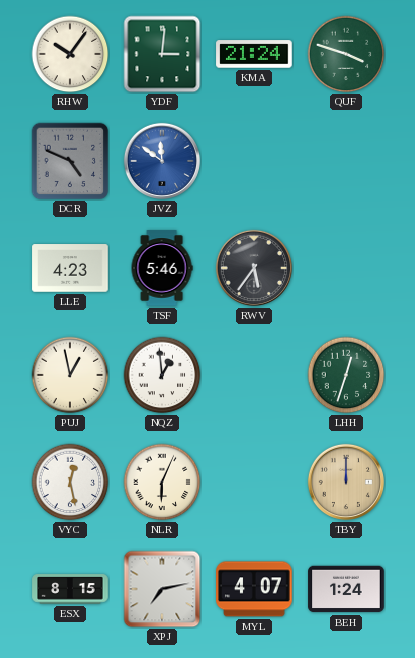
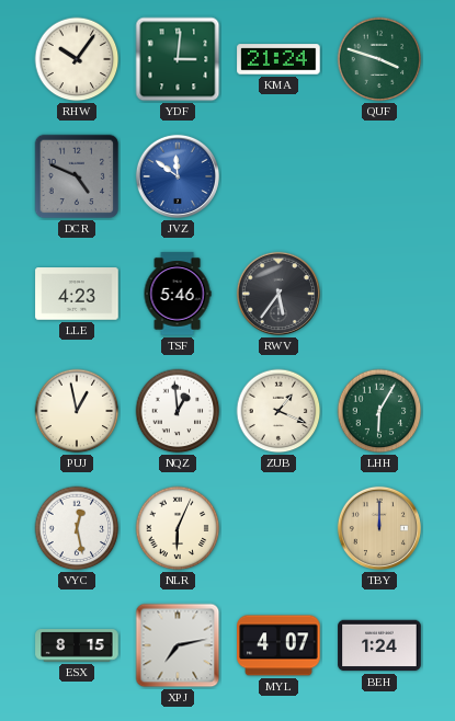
ZUB: none -> 1:19
LHH: 12:33 -> 6:05
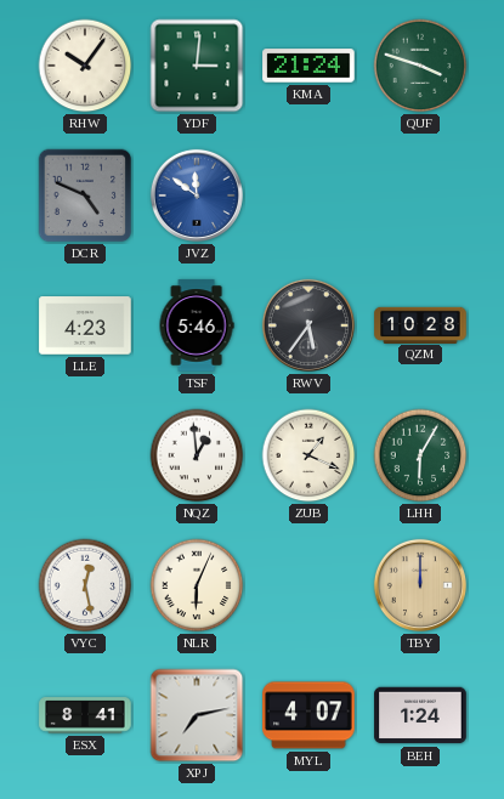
QZM: none -> 10:28
PUJ: 12:58 -> none
ESX: 8:15 -> 8:41
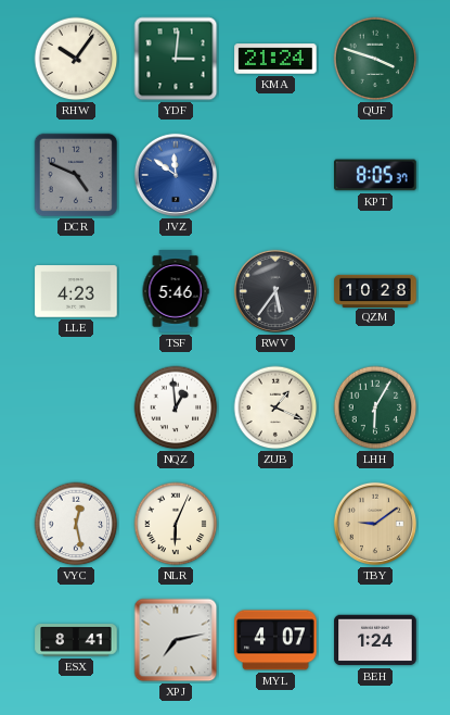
KPT: none -> 8:05
TBY: 12:00 -> 9:09
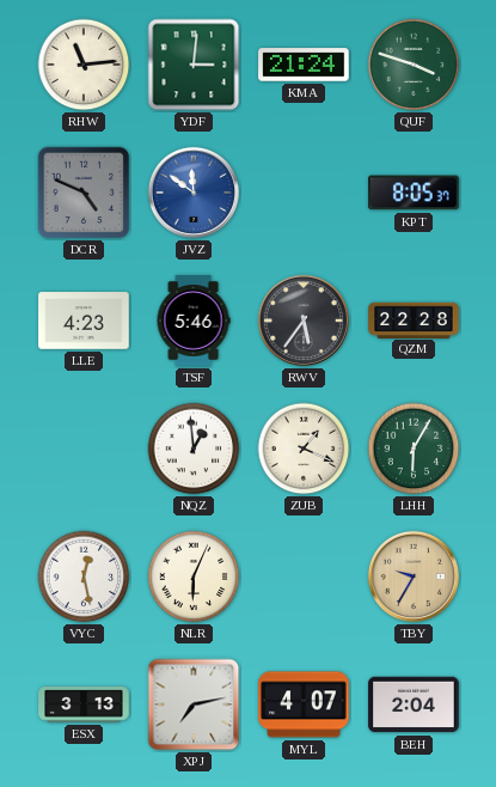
RHW: 10:06 -> 11:14
QZM: 10:28 -> 22:28
TBY: 9:09 -> 9:35
ESX: 8:41 -> 3:13
BEH: 1:24 -> 2:04
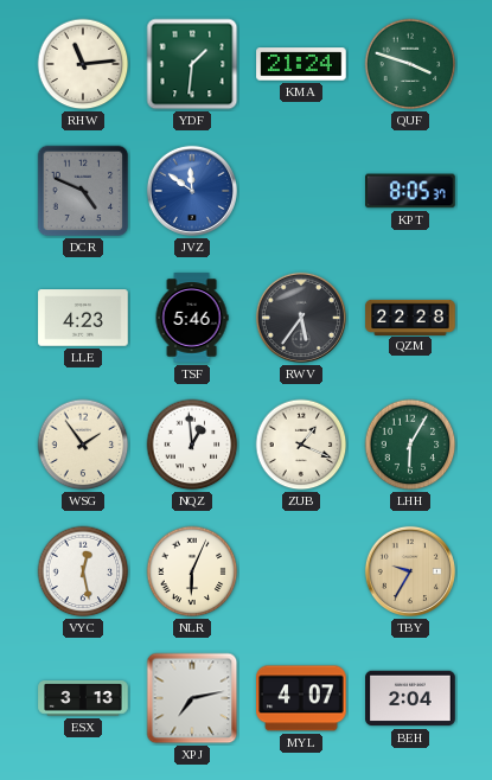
YDF: 3:01 -> 1:31
WSG: none -> 1:54
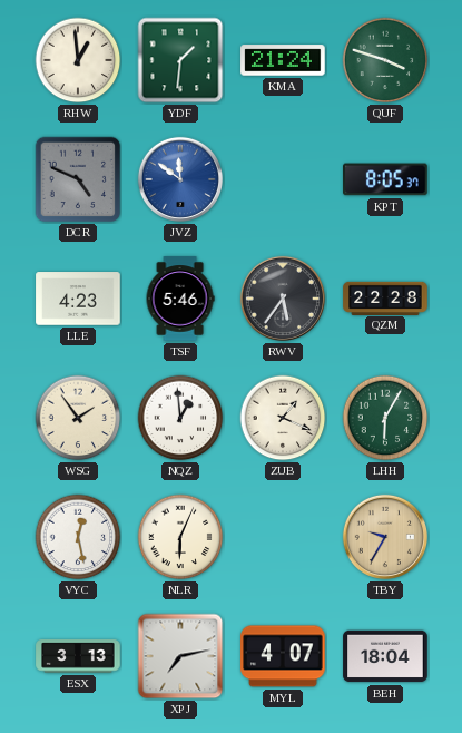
RHW: 11:14 -> 12:59
BEH: 2:04 -> 18:04
